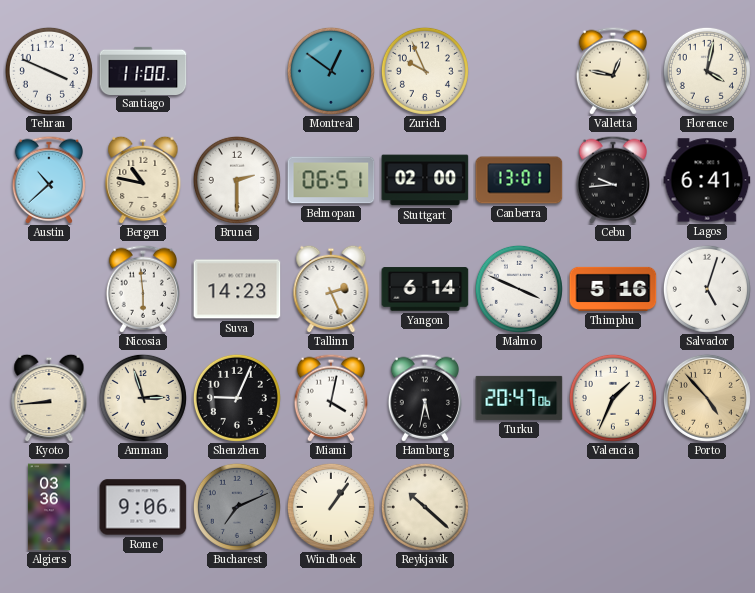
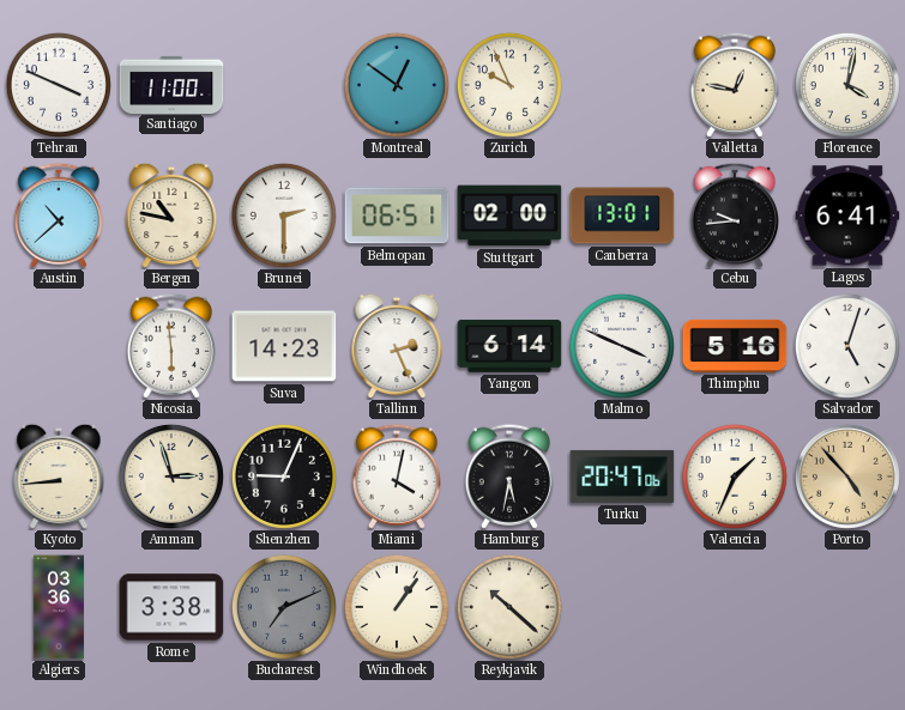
Rome: 9:06 -> 3:38
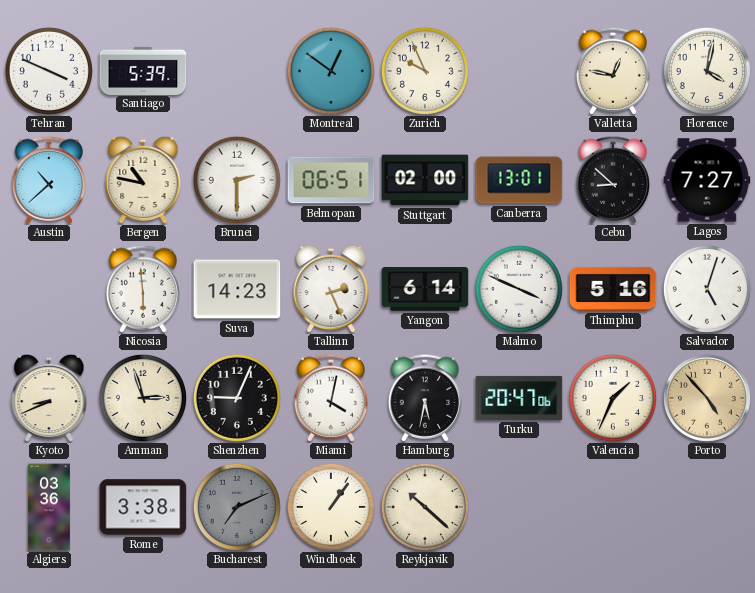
Santiago: 11:00 -> 5:39
Cebu: 9:44 -> 8:52
Lagos: 6:41 -> 7:27
Kyoto: 8:44 -> 8:41
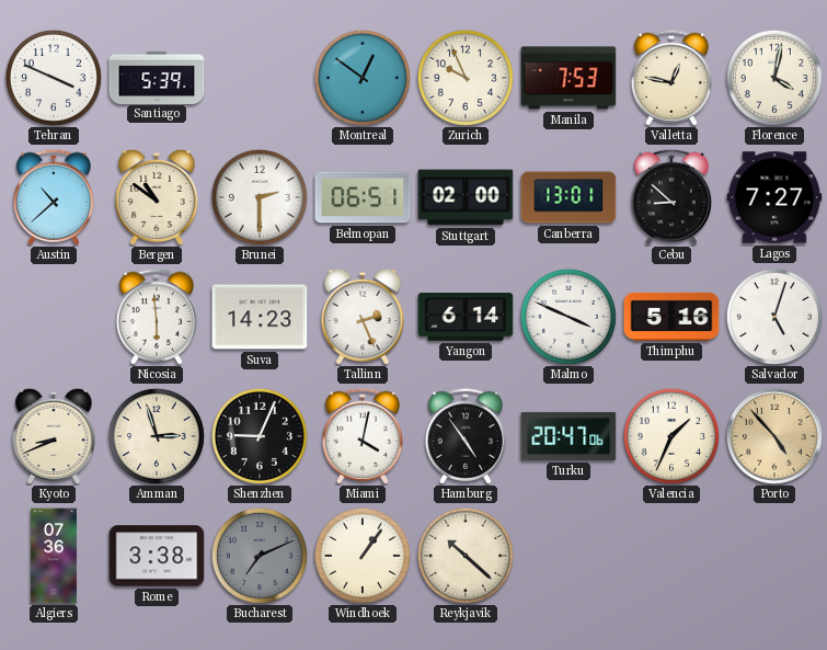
Manila: none -> 7:53
Bergen: 10:47 -> 10:51
Hamburg: 5:32 -> 4:54
Algiers: 03:36 -> 07:36
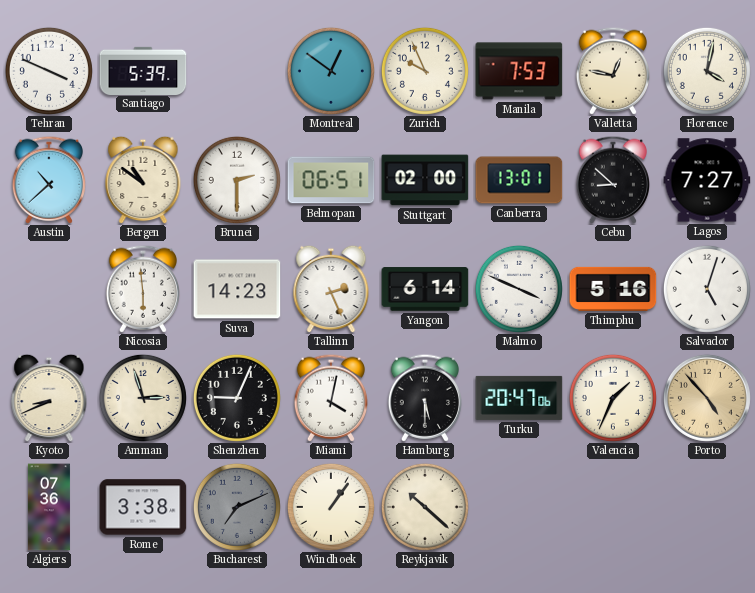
Hamburg: 4:54 -> 5:30
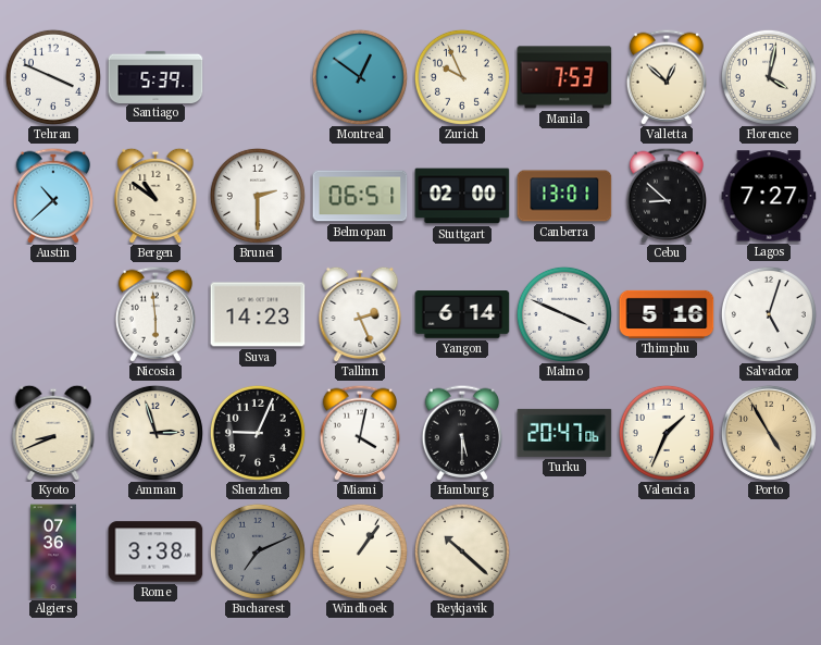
Valletta: 12:47 -> 12:52
Porto: 4:53 -> 4:55
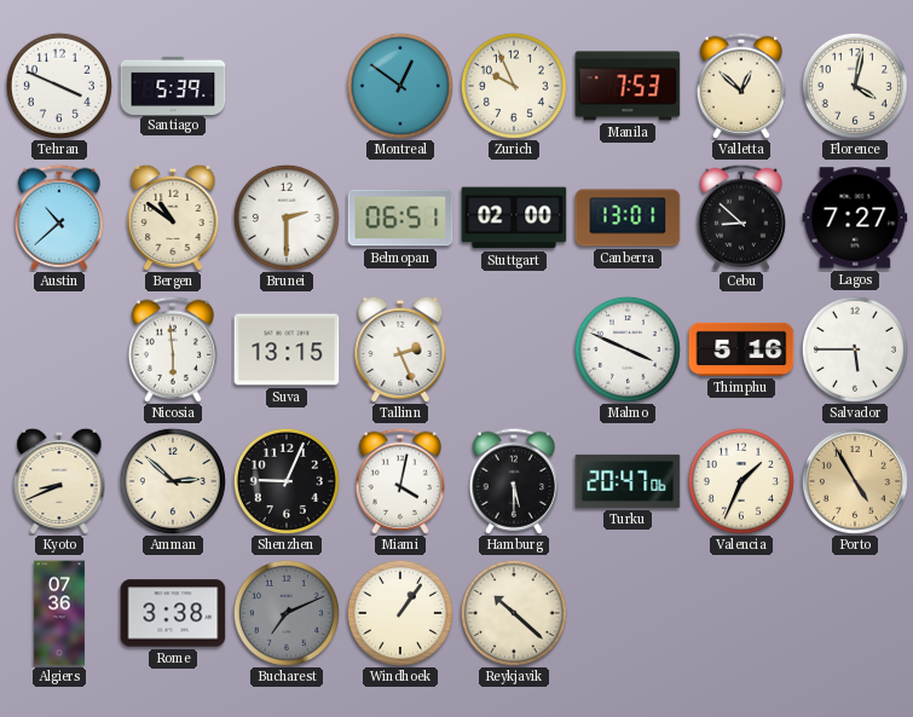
Suva: 14:23 -> 13:15
Yangon: 6:14 -> none
Salvador: 5:03 -> 5:45
Amman: 2:57 -> 2:52
